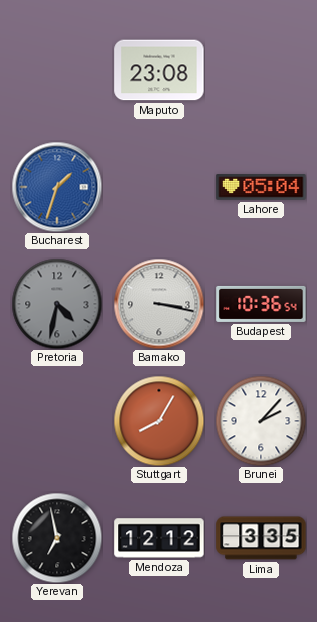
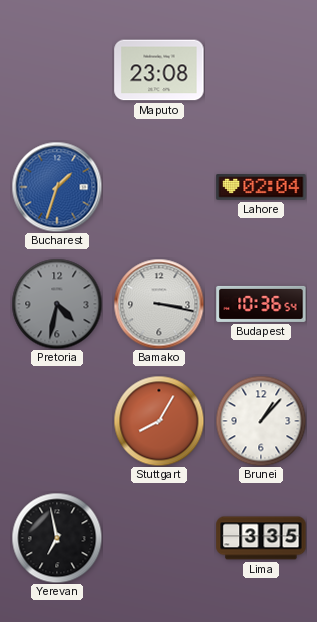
Lahore: 05:04 -> 02:04
Brunei: 2:07 -> 1:07
Mendoza: 12:12 -> none
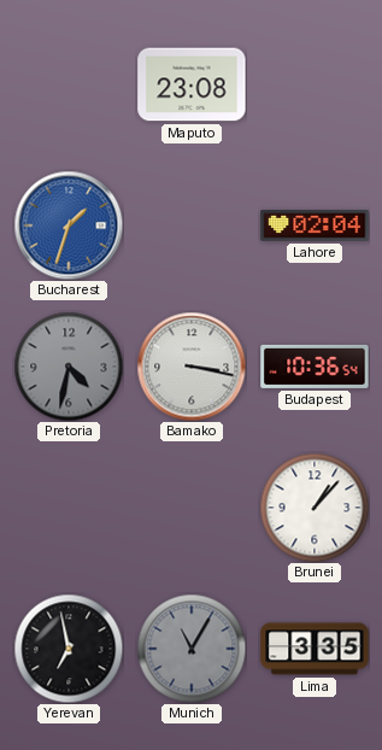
Stuttgart: 8:05 -> none
Munich: none -> 11:05
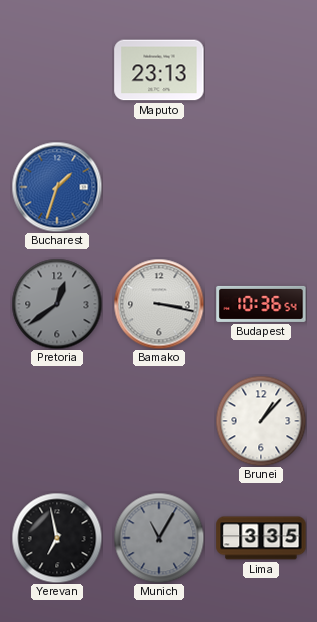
Maputo: 23:08 -> 23:13
Lahore: 02:04 -> none
Pretoria: 4:32 -> 12:39
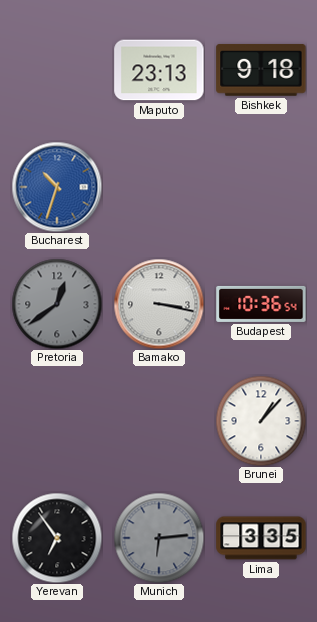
Bishkek: none -> 9:18
Bucharest: 1:33 -> 10:33
Yerevan: 6:58 -> 6:54
Munich: 11:05 -> 6:14
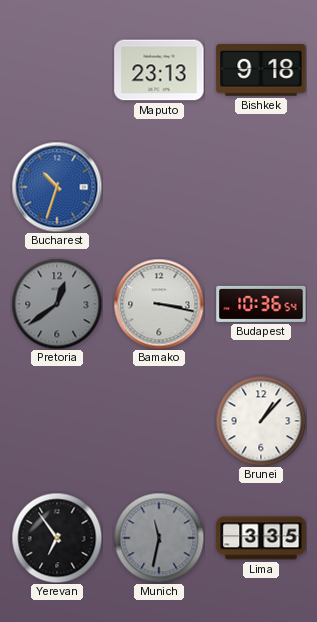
Munich: 6:14 -> 11:32
